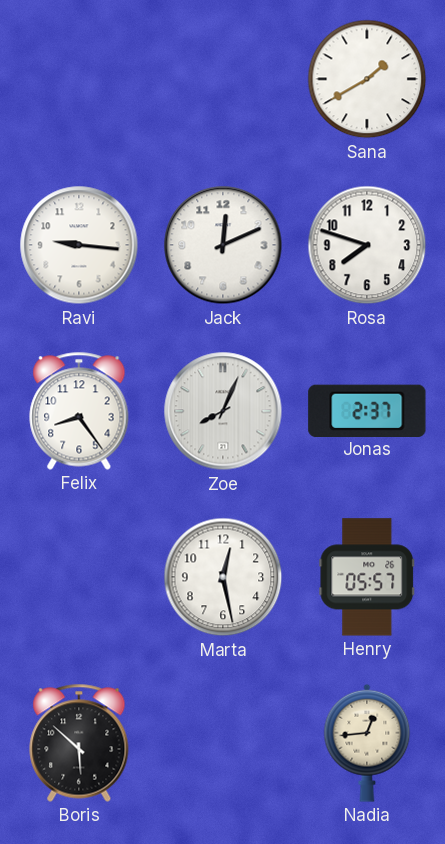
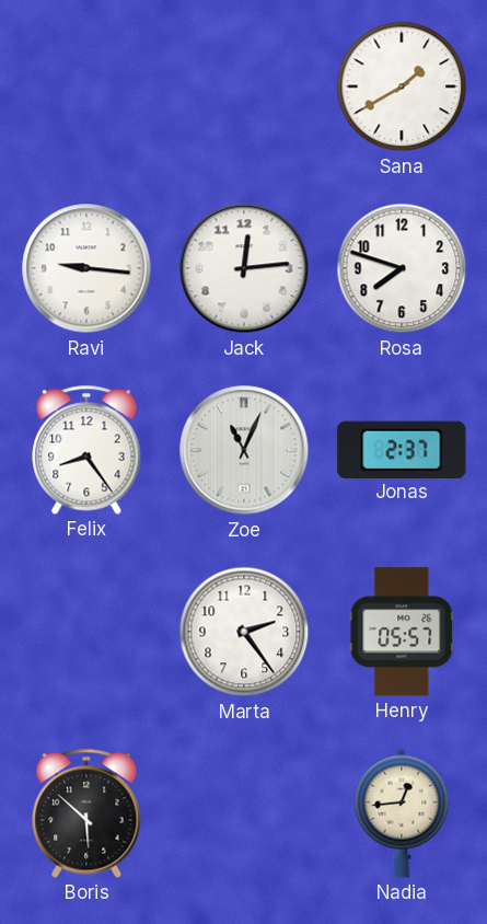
Jack: 12:11 -> 12:14
Zoe: 8:04 -> 11:04
Marta: 12:28 -> 2:24
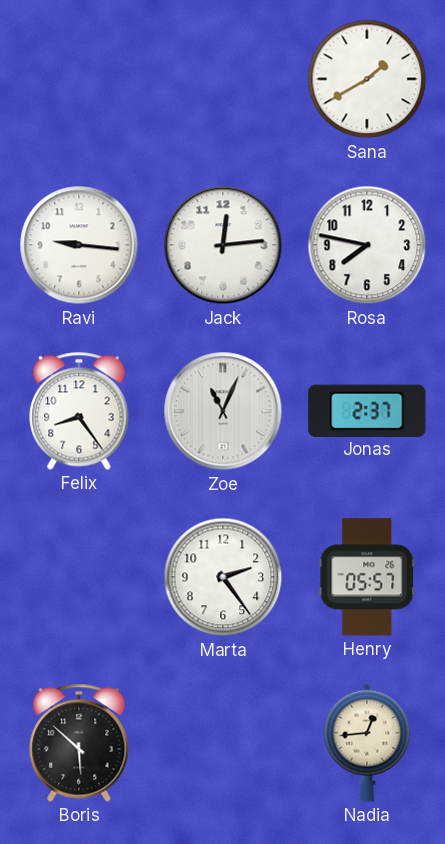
Rosa: 7:48 -> 7:47
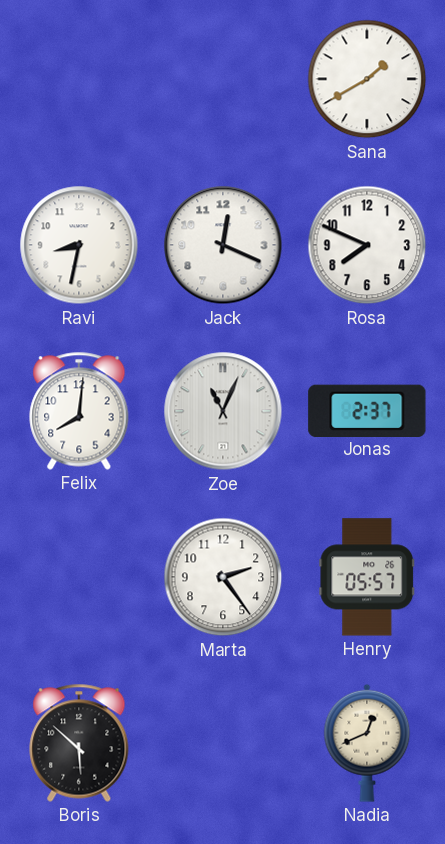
Ravi: 9:16 -> 8:32
Jack: 12:14 -> 12:19
Rosa: 7:47 -> 7:49
Felix: 8:24 -> 8:01
Nadia: 12:44 -> 12:41
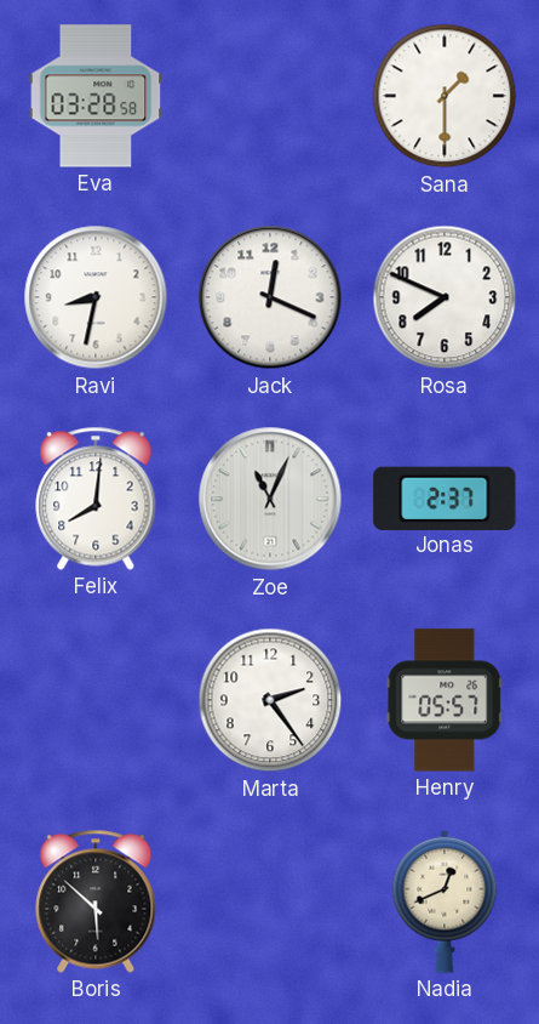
Eva: none -> 03:28
Sana: 1:40 -> 1:30
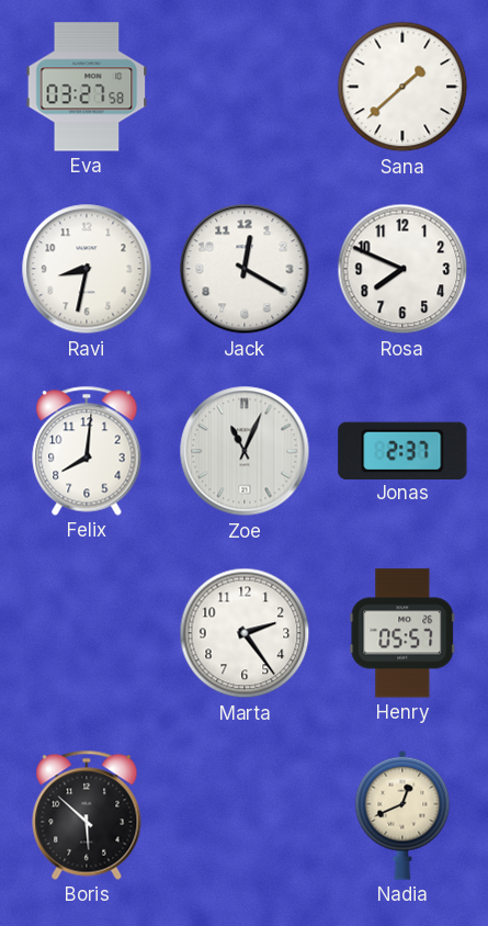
Eva: 03:28 -> 03:27
Sana: 1:30 -> 1:38
Jack: 12:19 -> 12:20
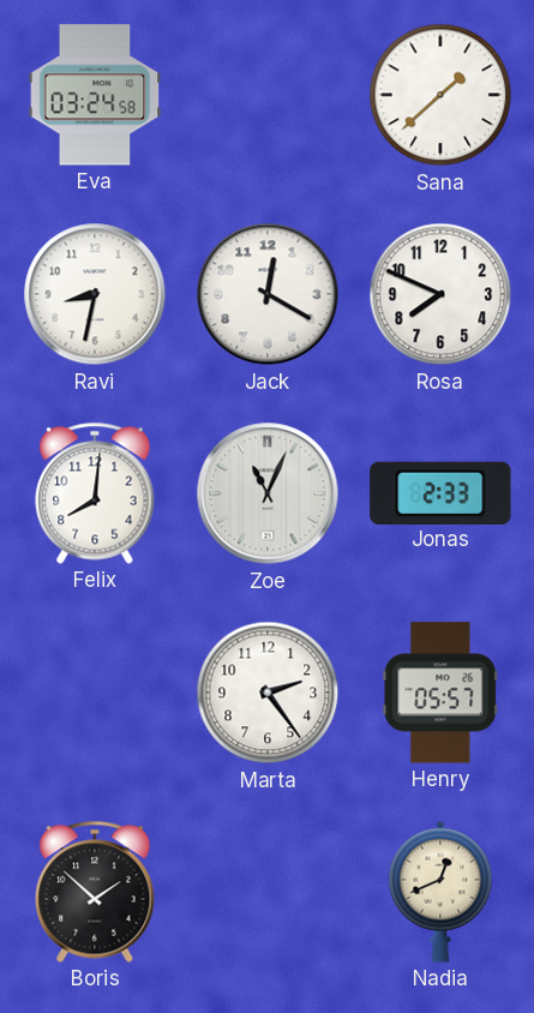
Eva: 03:27 -> 03:24
Jonas: 2:37 -> 2:33
Boris: 5:52 -> 1:52
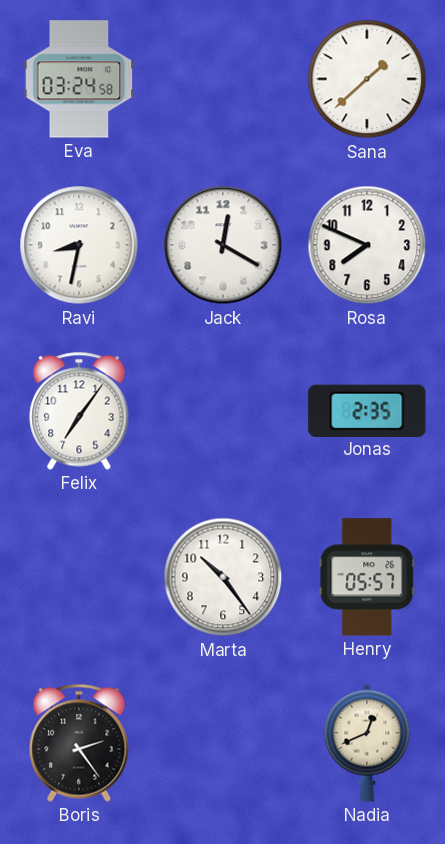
Felix: 8:01 -> 7:06
Zoe: 11:04 -> none
Jonas: 2:33 -> 2:35
Marta: 2:24 -> 10:24
Boris: 1:52 -> 2:24
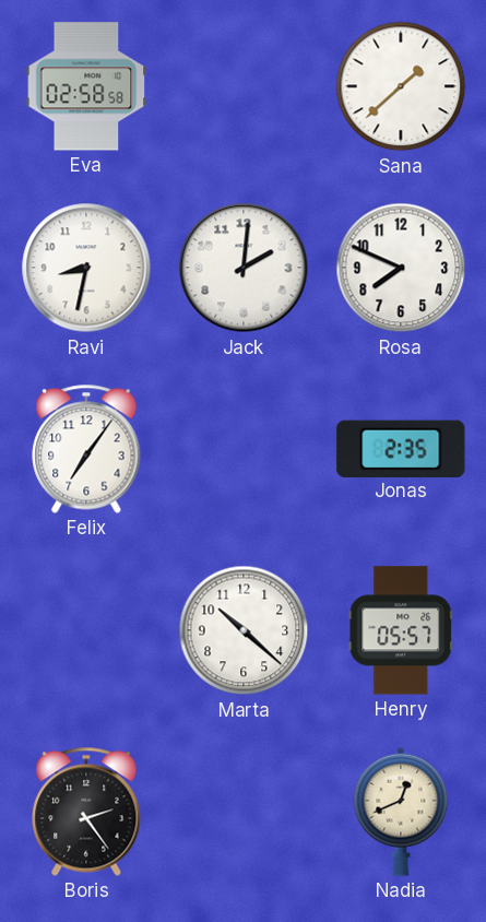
Eva: 03:24 -> 02:58
Jack: 12:20 -> 2:01
Marta: 10:24 -> 10:22
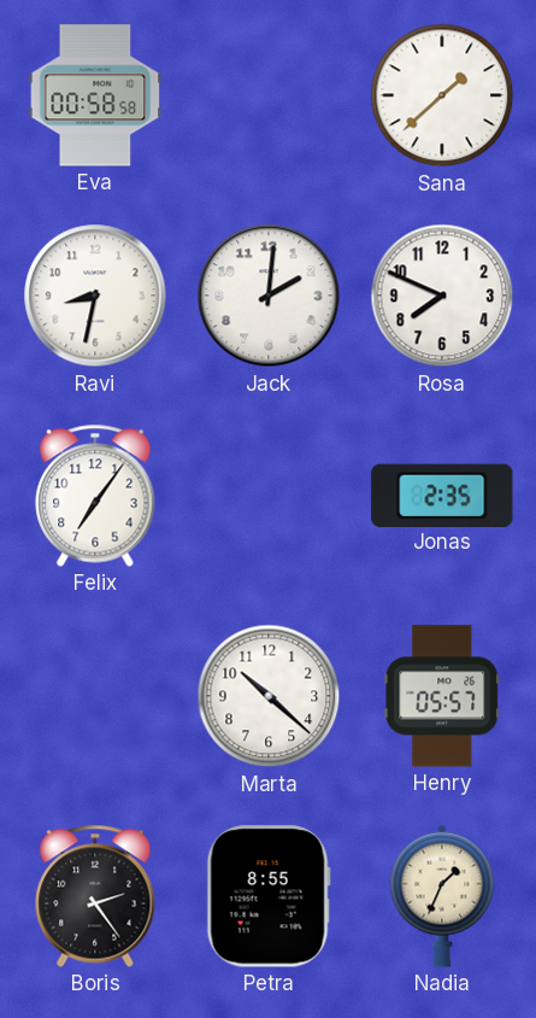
Eva: 02:58 -> 00:58
Petra: none -> 8:55
Nadia: 12:41 -> 1:34
